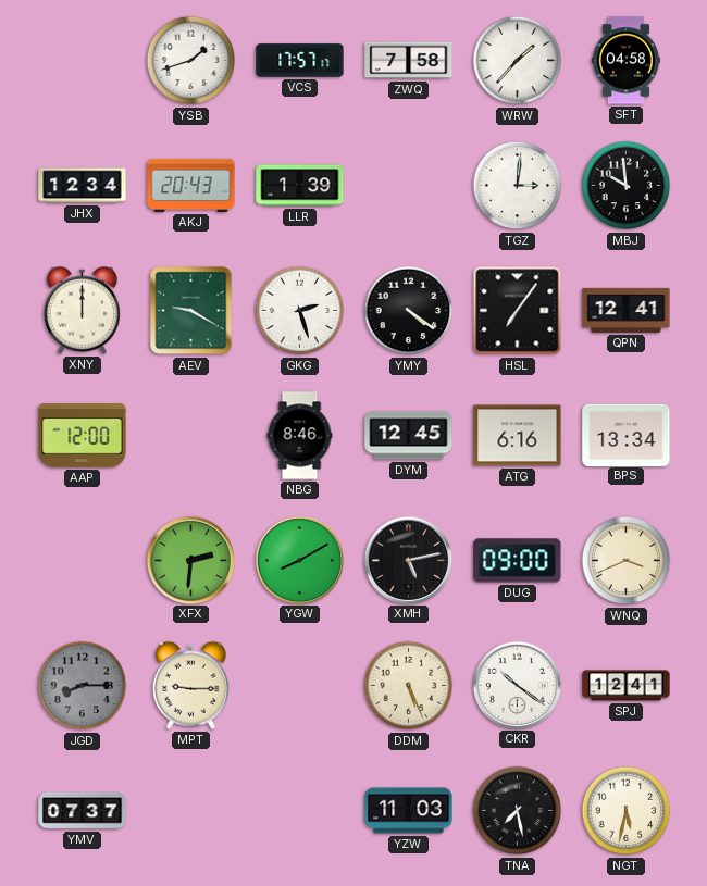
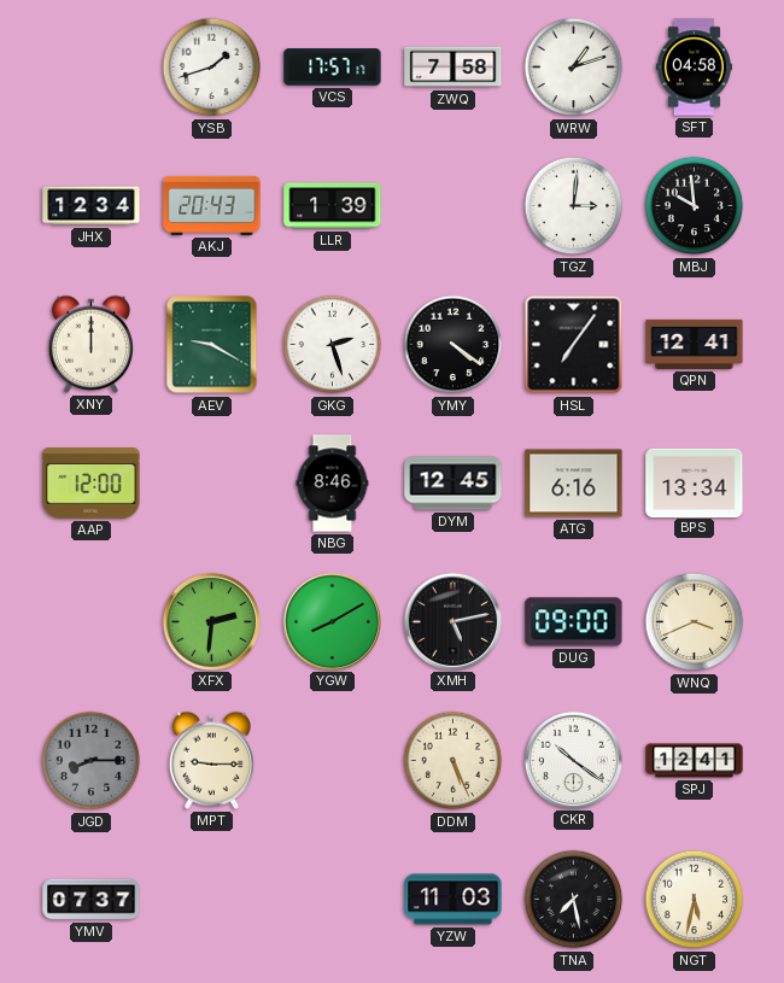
WRW: 1:37 -> 1:12
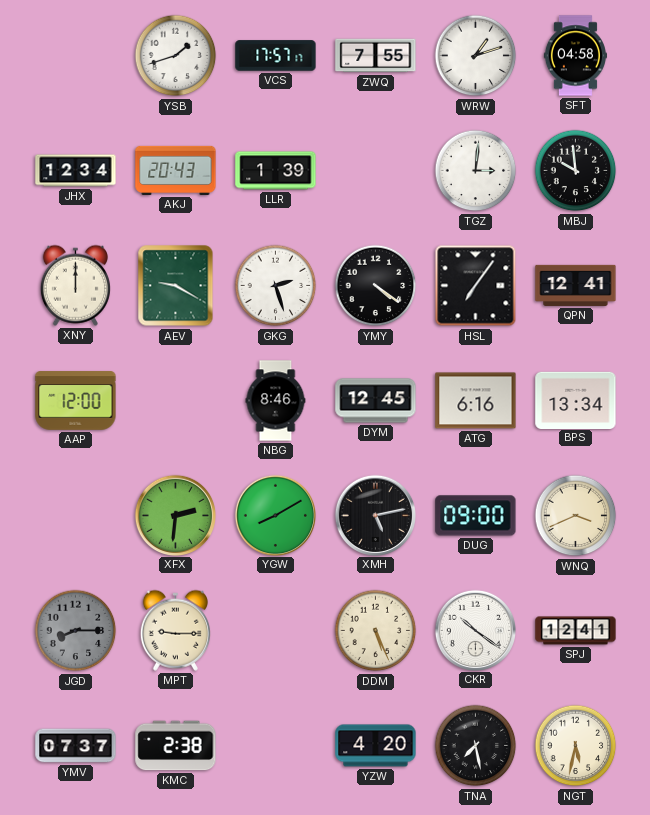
ZWQ: 7:58 -> 7:55
KMC: none -> 2:38
YZW: 11:03 -> 4:20
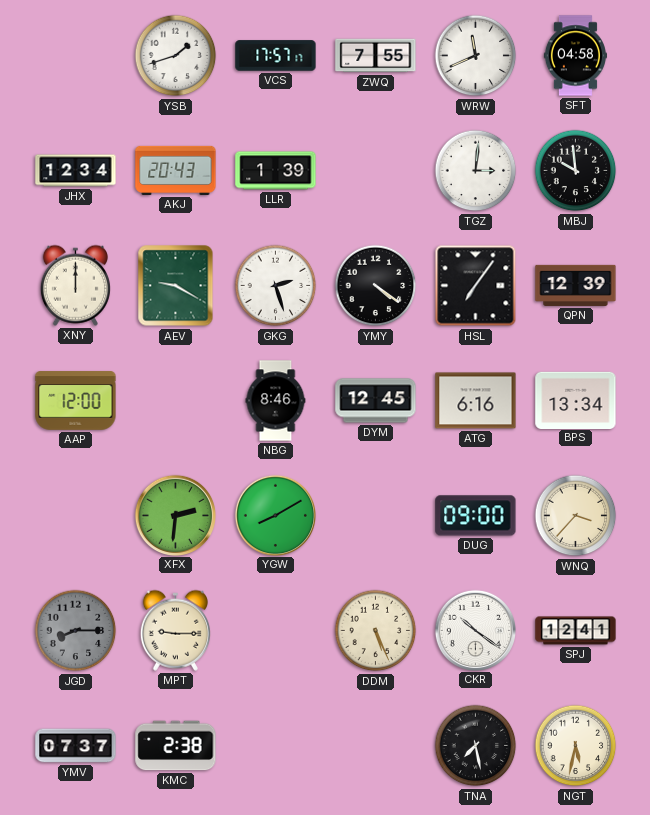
WRW: 1:12 -> 11:41
QPN: 12:41 -> 12:39
XMH: 5:13 -> none
WNQ: 3:41 -> 3:37
YZW: 4:20 -> none
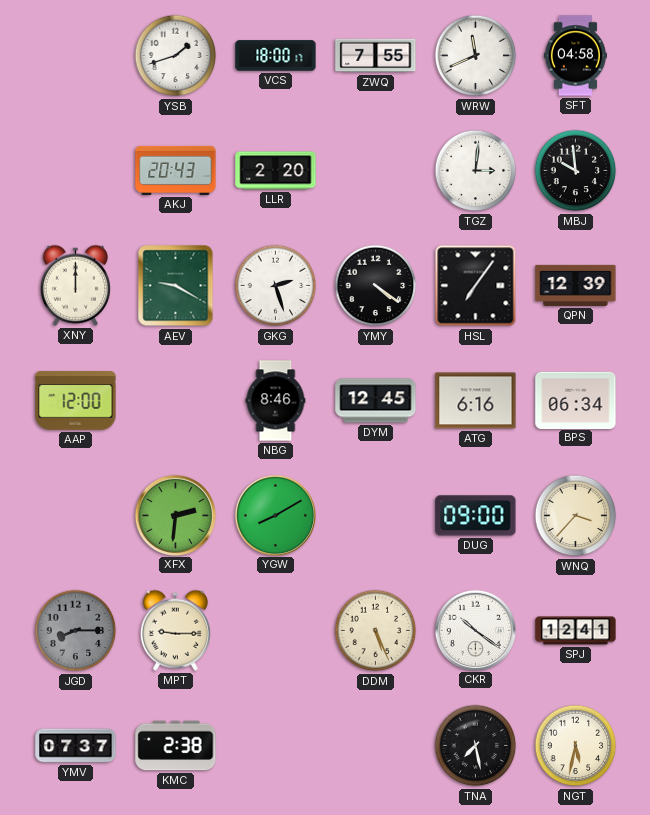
VCS: 17:57 -> 18:00
JHX: 12:34 -> none
LLR: 1:39 -> 2:20
BPS: 13:34 -> 06:34
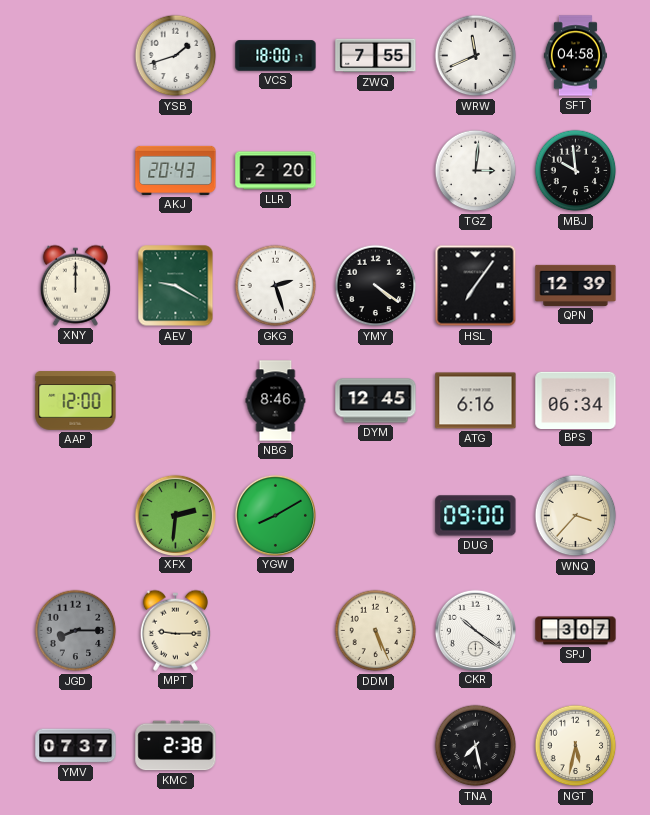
SPJ: 12:41 -> 3:07
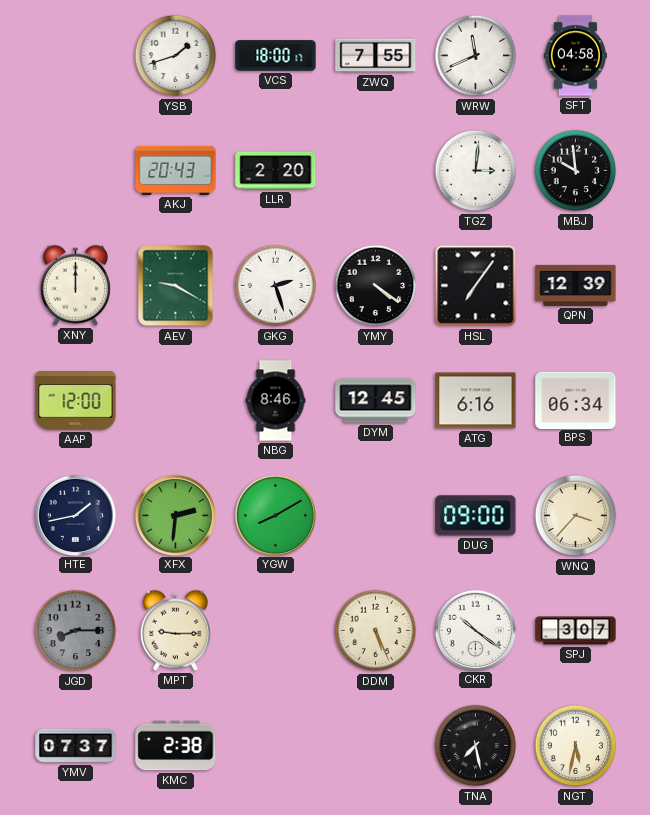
HTE: none -> 1:43
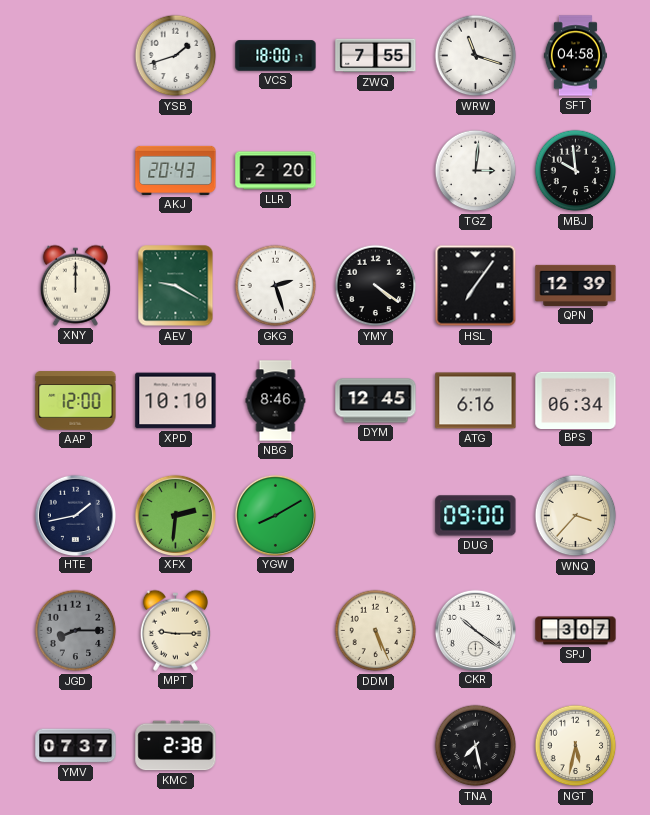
WRW: 11:41 -> 11:18
XPD: none -> 10:10
